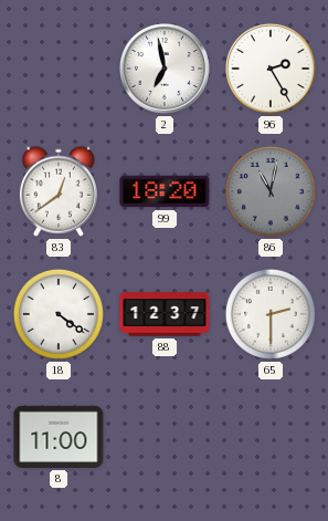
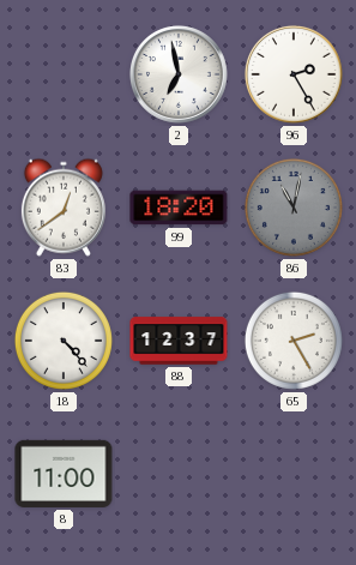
18: 4:21 -> 4:23
65: 2:30 -> 2:25
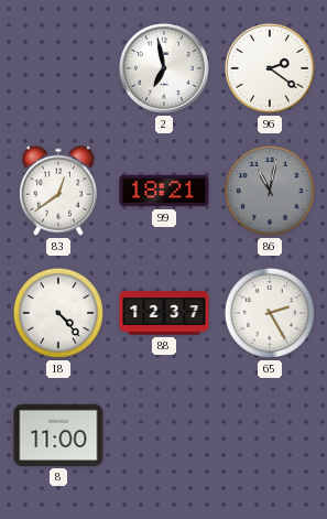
96: 2:25 -> 2:21
99: 18:20 -> 18:21
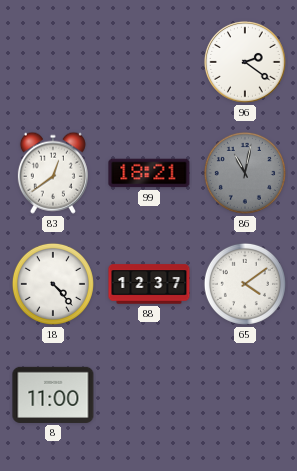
2: 6:58 -> none
65: 2:25 -> 4:09
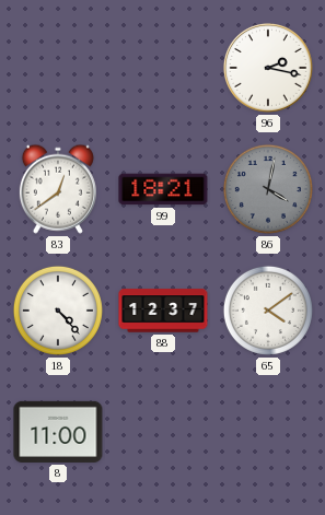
96: 2:21 -> 2:17
86: 11:02 -> 4:02
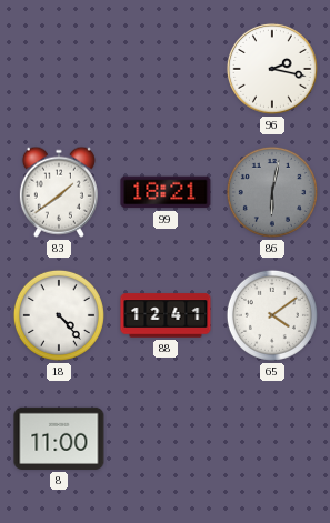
83: 12:39 -> 1:39
86: 4:02 -> 6:02
88: 12:37 -> 12:41
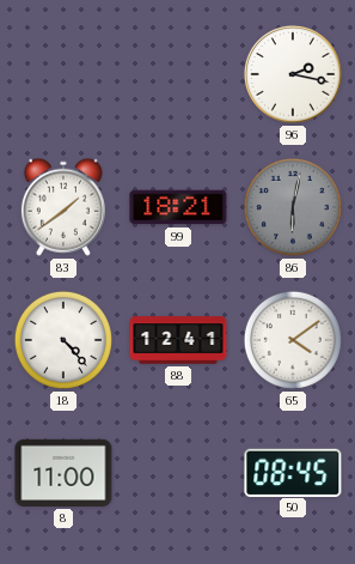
50: none -> 08:45
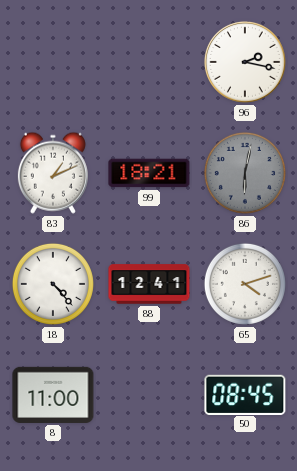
83: 1:39 -> 1:11
65: 4:09 -> 4:12
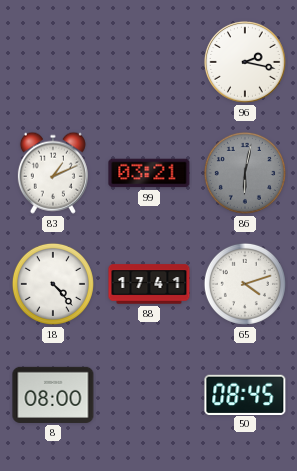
99: 18:21 -> 03:21
88: 12:41 -> 17:41
8: 11:00 -> 08:00
